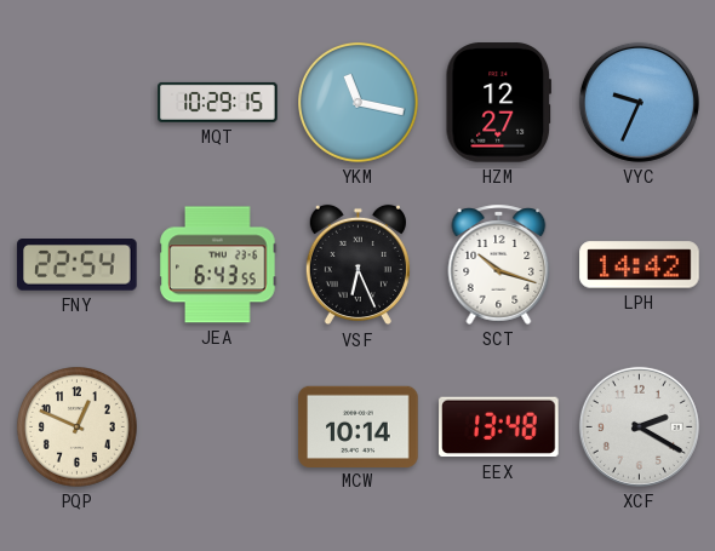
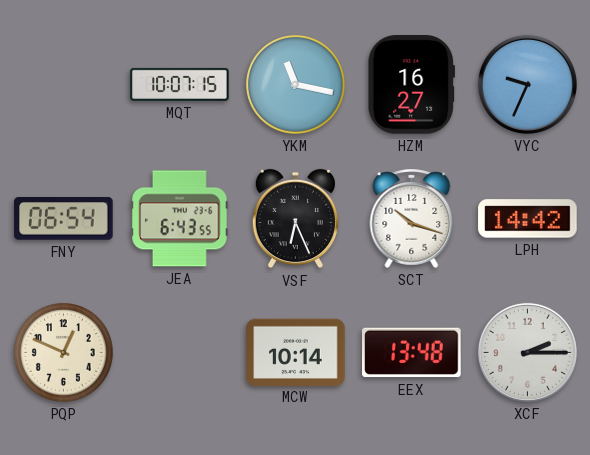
MQT: 10:29 -> 10:07
HZM: 12:27 -> 16:27
FNY: 22:54 -> 06:54
XCF: 2:20 -> 2:15
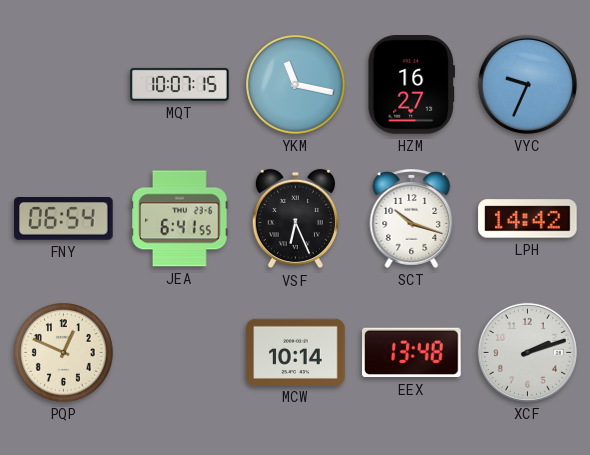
JEA: 6:43 -> 6:41
XCF: 2:15 -> 2:12
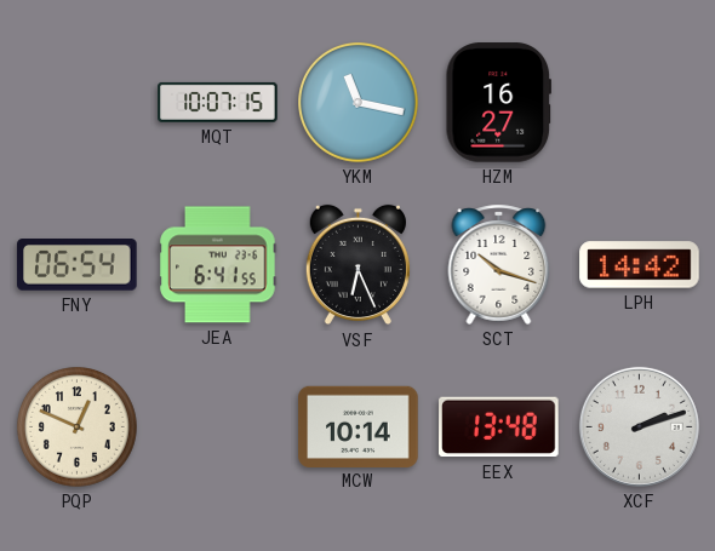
VYC: 9:34 -> none
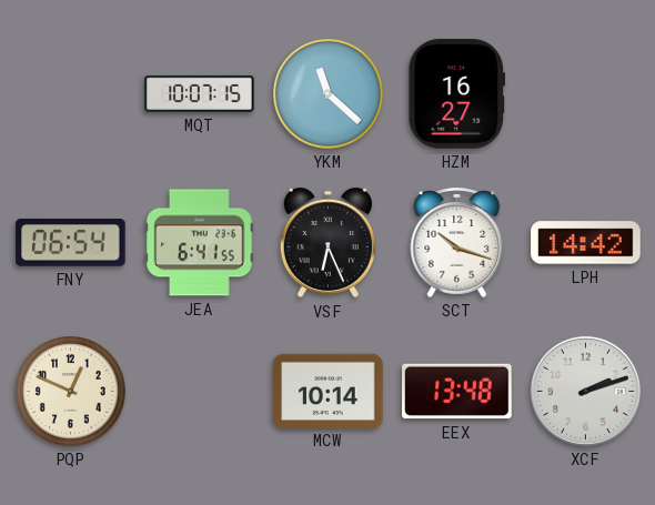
YKM: 11:17 -> 11:22
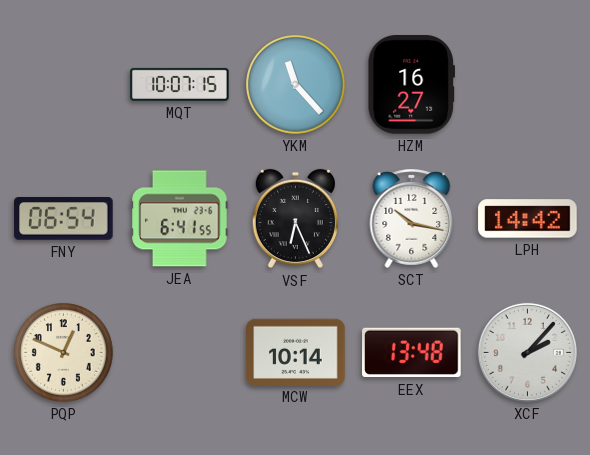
YKM: 11:22 -> 11:23
SCT: 10:18 -> 10:17
XCF: 2:12 -> 2:07
